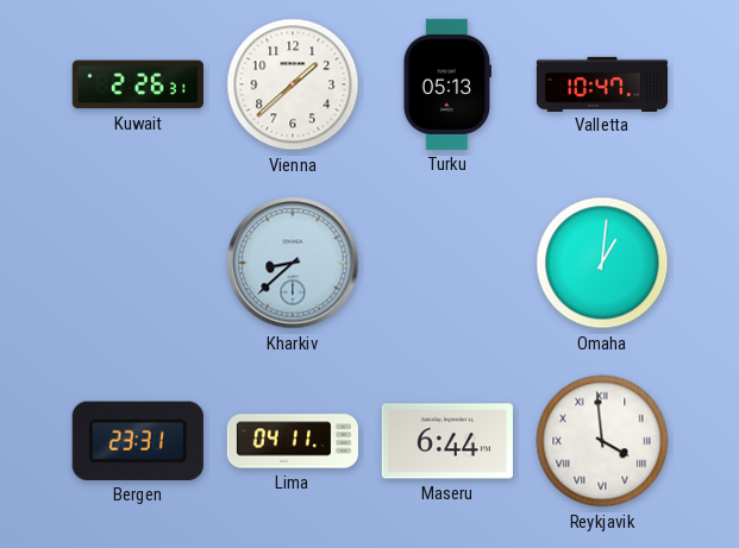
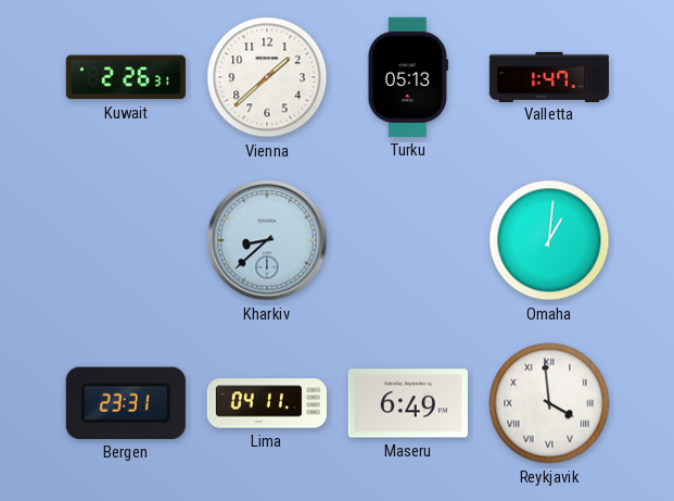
Valletta: 10:47 -> 1:47
Maseru: 6:44 -> 6:49
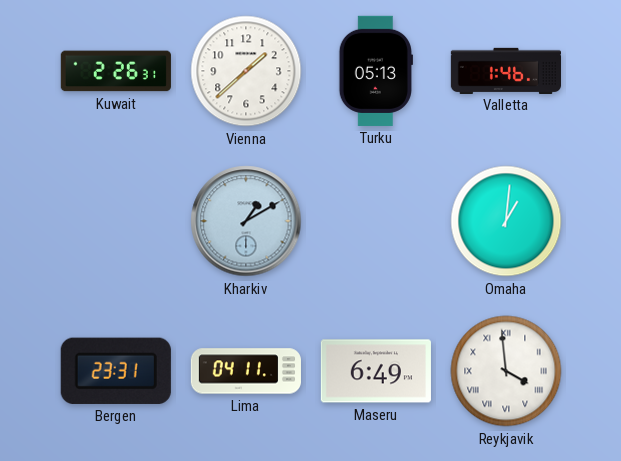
Valletta: 1:47 -> 1:46
Kharkiv: 8:38 -> 1:10
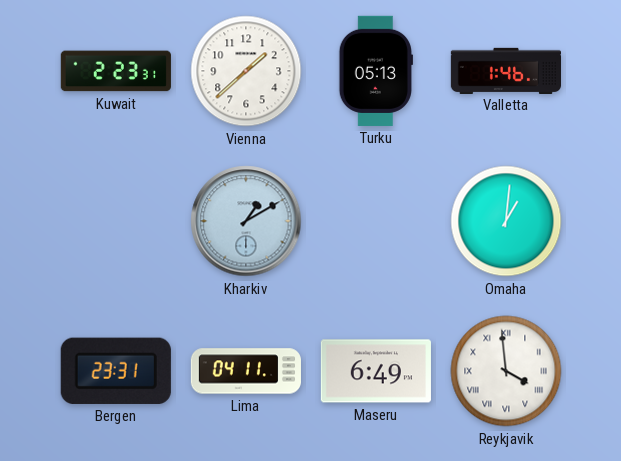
Kuwait: 2:26 -> 2:23
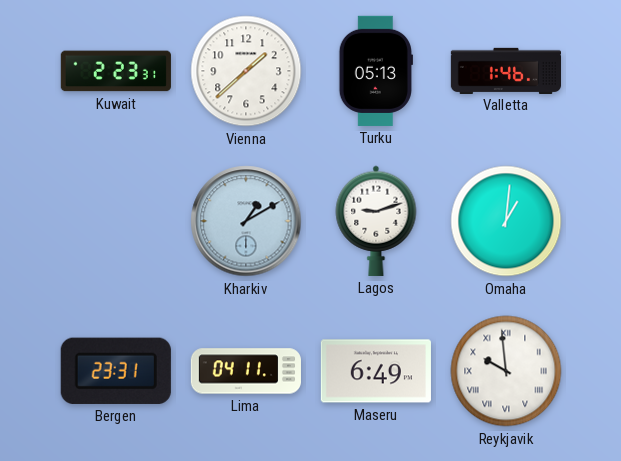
Lagos: none -> 9:12
Reykjavik: 3:59 -> 9:59
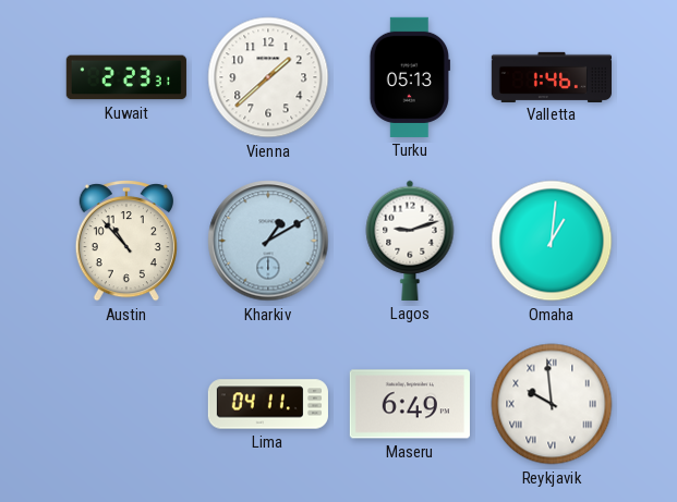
Austin: none -> 10:53
Bergen: 23:31 -> none
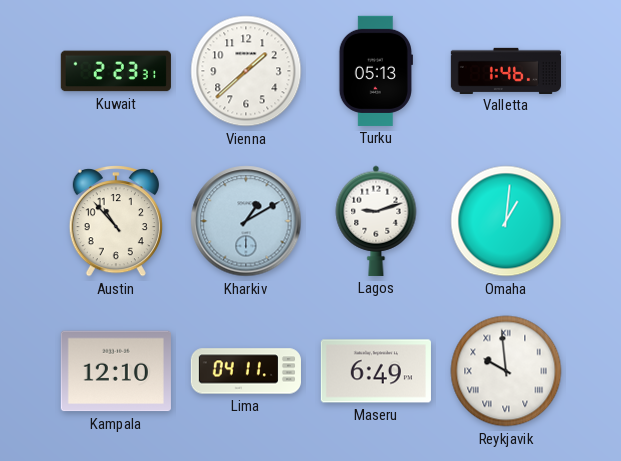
Kampala: none -> 12:10
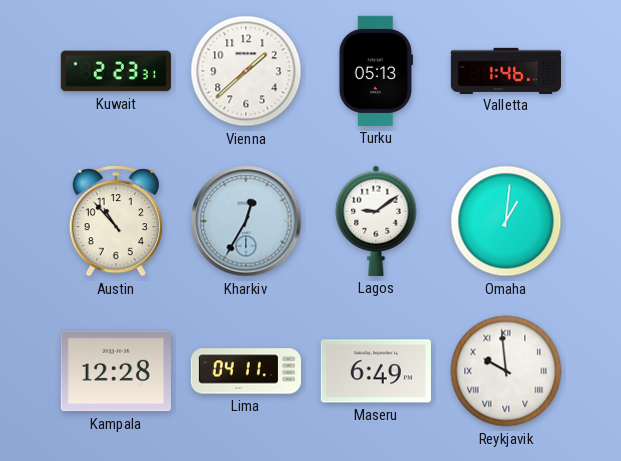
Kharkiv: 1:10 -> 12:35
Lagos: 9:12 -> 9:09
Kampala: 12:10 -> 12:28
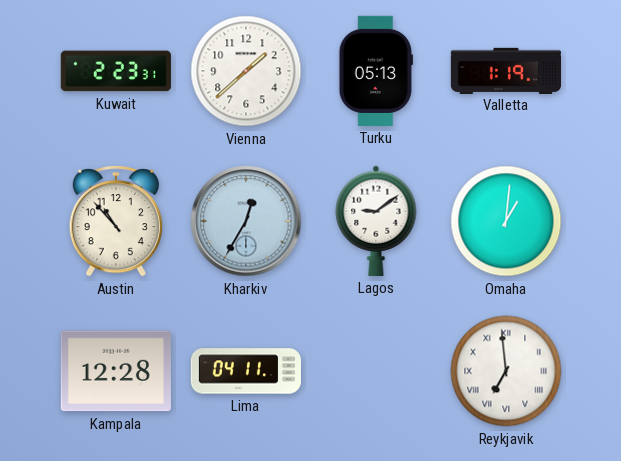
Valletta: 1:46 -> 1:19
Maseru: 6:49 -> none
Reykjavik: 9:59 -> 6:59
